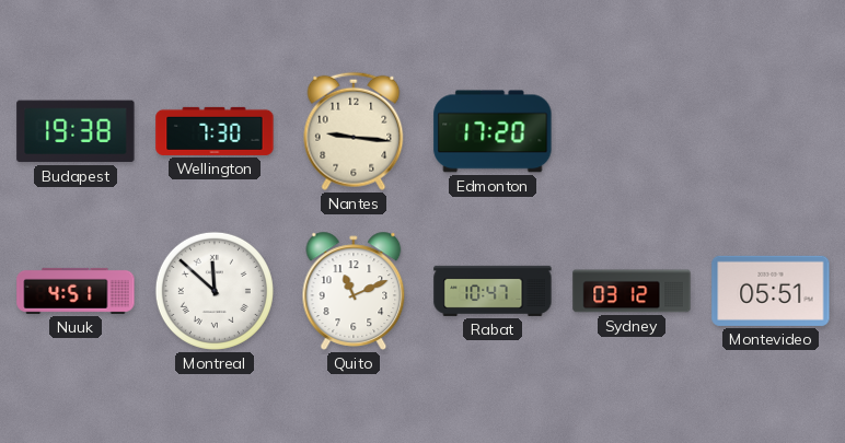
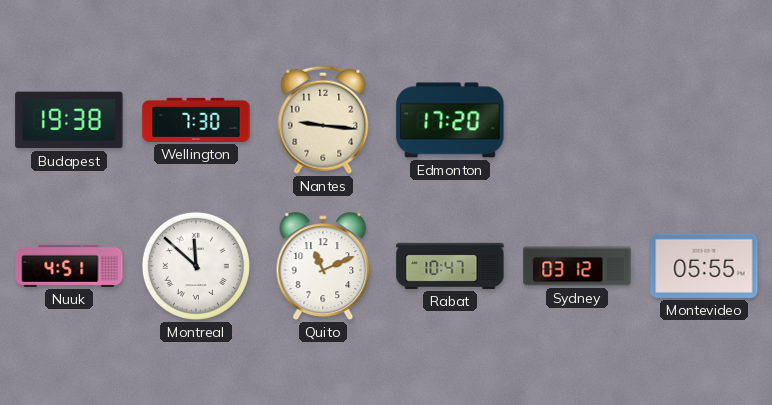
Montevideo: 05:51 -> 05:55
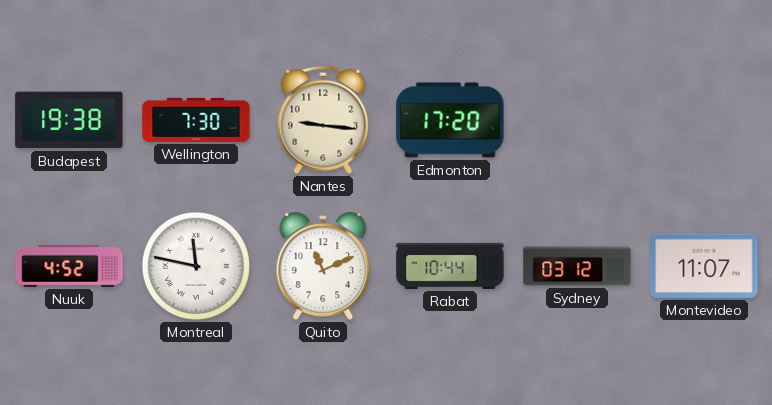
Nuuk: 4:51 -> 4:52
Montreal: 11:52 -> 11:47
Rabat: 10:47 -> 10:44
Montevideo: 05:55 -> 11:07
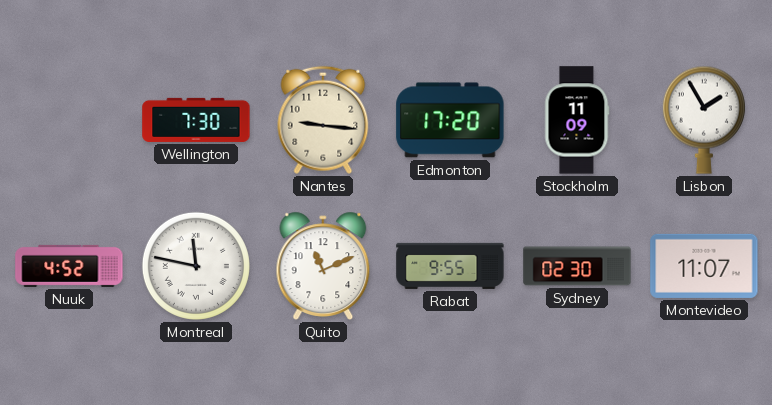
Budapest: 19:38 -> none
Stockholm: none -> 11:09
Lisbon: none -> 1:55
Rabat: 10:44 -> 9:55
Sydney: 03:12 -> 02:30
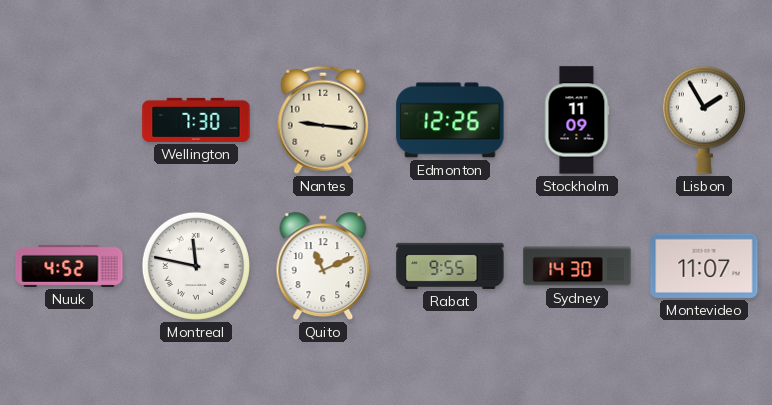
Edmonton: 17:20 -> 12:26
Sydney: 02:30 -> 14:30
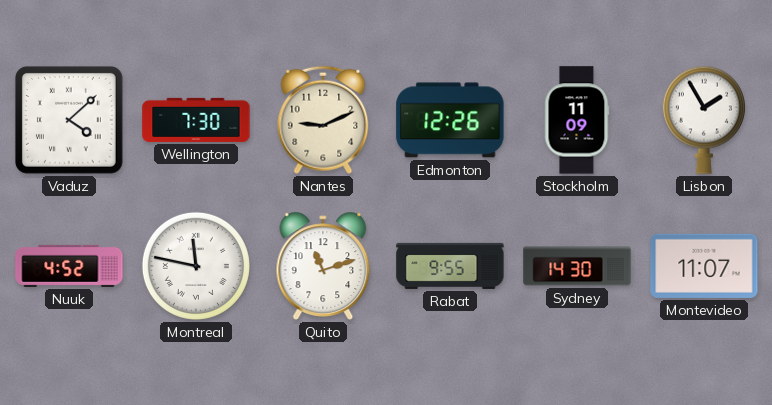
Vaduz: none -> 4:08
Nantes: 9:16 -> 9:11
Quito: 11:11 -> 11:12
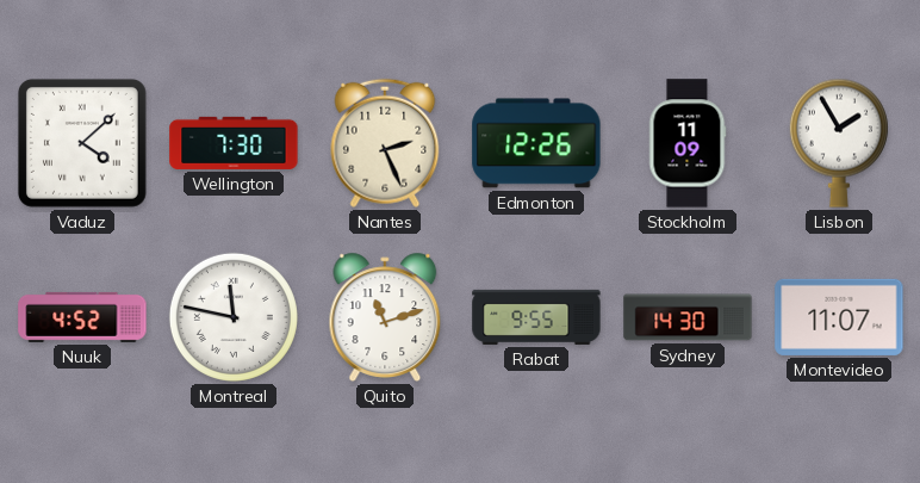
Nantes: 9:11 -> 2:26
